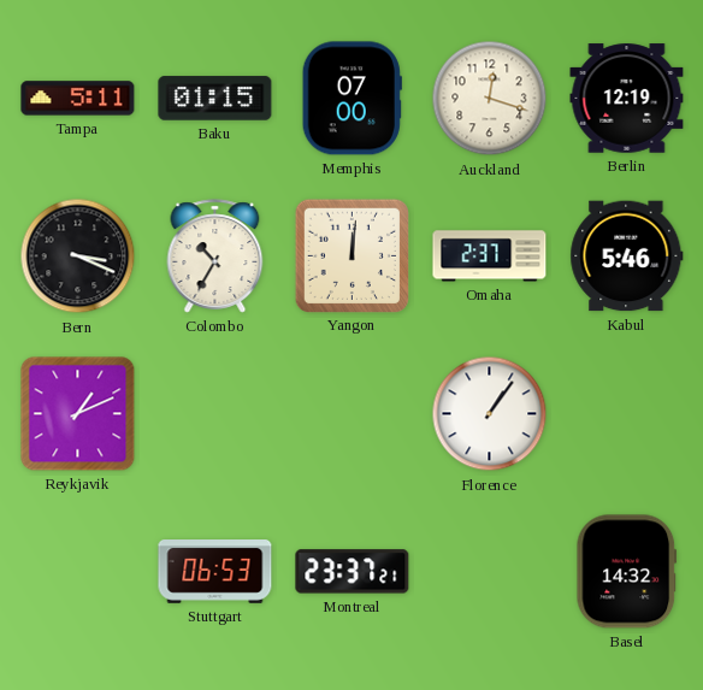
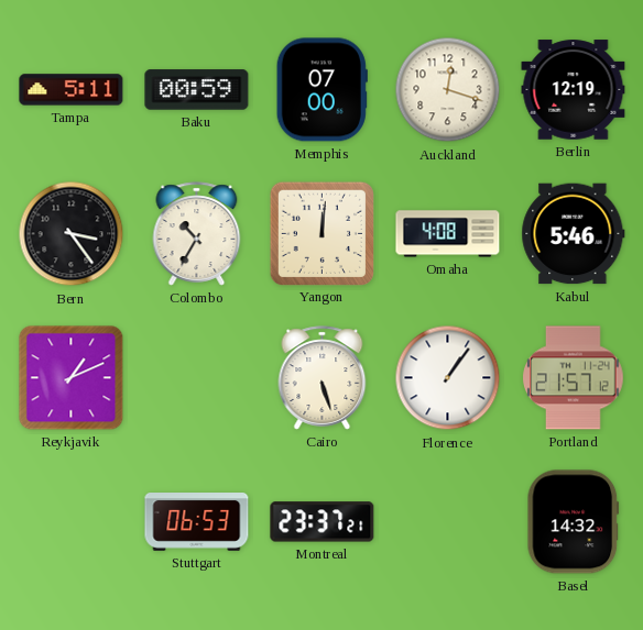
Baku: 01:15 -> 00:59
Bern: 3:19 -> 3:24
Omaha: 2:37 -> 4:08
Cairo: none -> 5:27
Portland: none -> 21:57
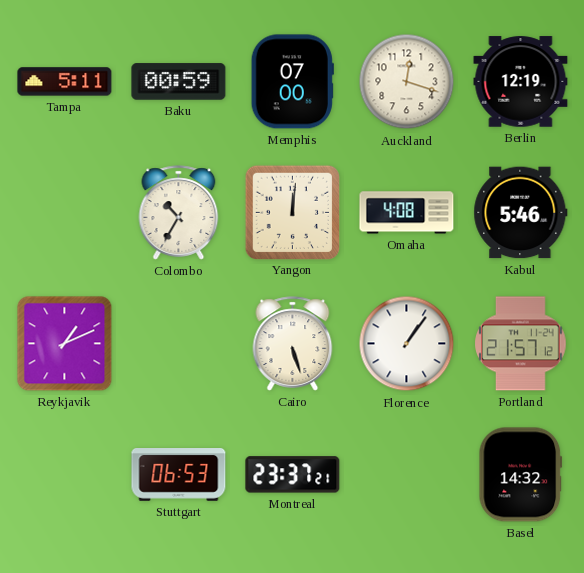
Bern: 3:24 -> none
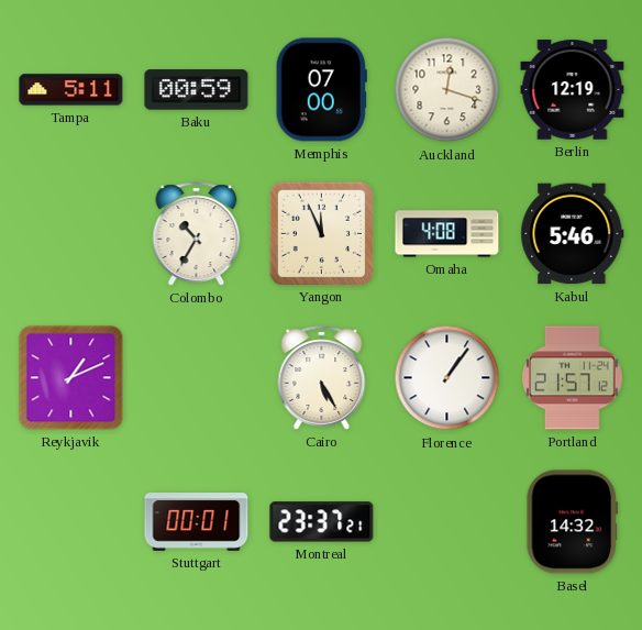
Yangon: 12:01 -> 11:56
Cairo: 5:27 -> 5:25
Stuttgart: 06:53 -> 00:01
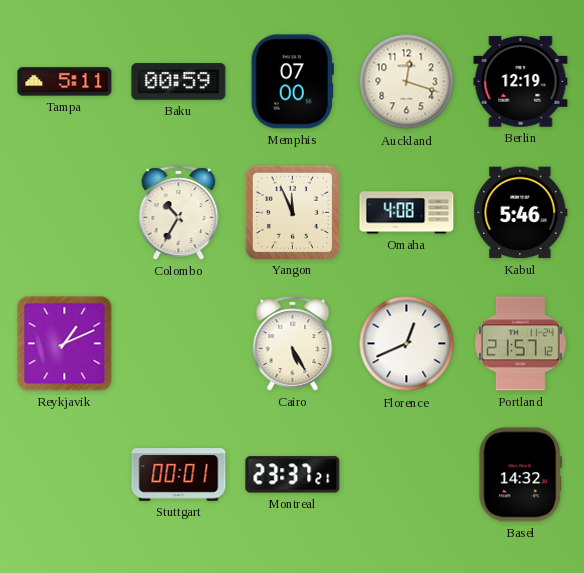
Florence: 1:06 -> 12:41
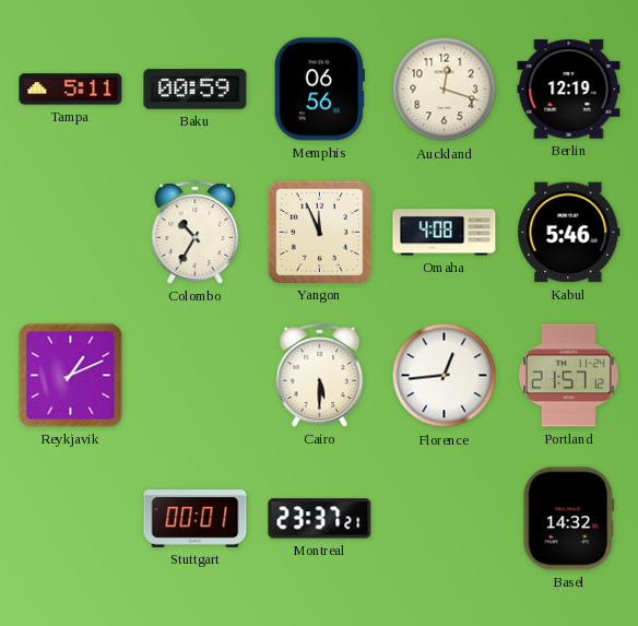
Memphis: 07:00 -> 06:56
Cairo: 5:25 -> 5:30
Florence: 12:41 -> 12:44
